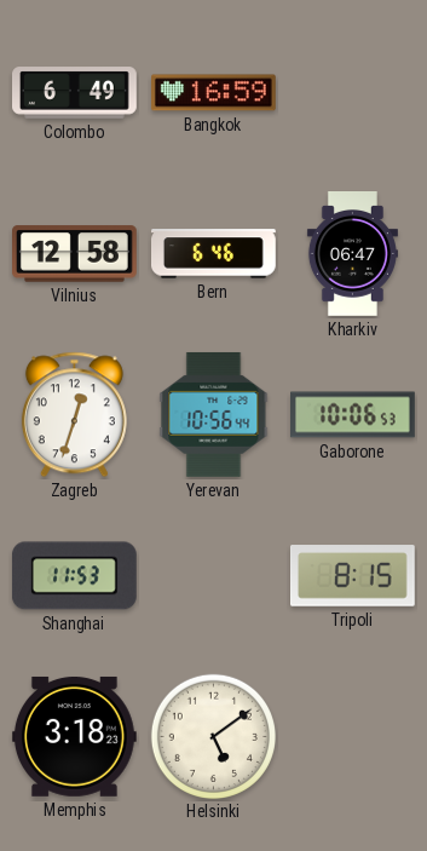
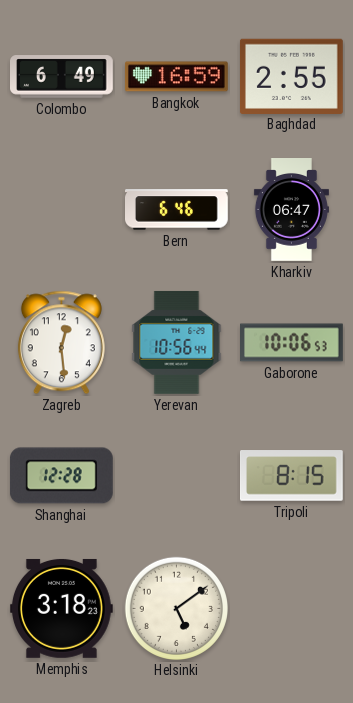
Baghdad: none -> 2:55
Vilnius: 12:58 -> none
Zagreb: 12:33 -> 12:29
Shanghai: 11:53 -> 12:28
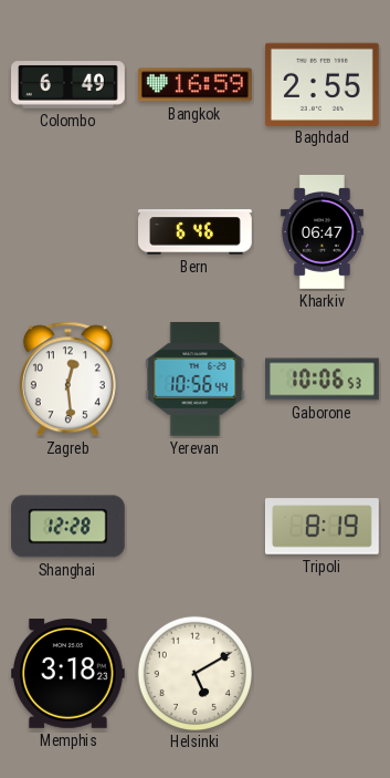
Tripoli: 8:15 -> 8:19
Helsinki: 5:09 -> 5:10
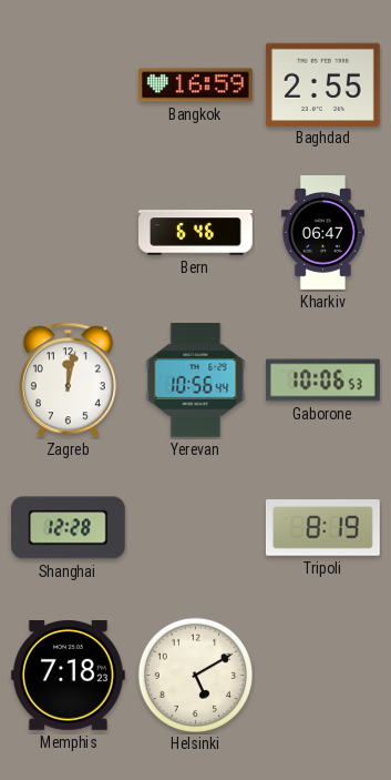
Colombo: 6:49 -> none
Zagreb: 12:29 -> 12:02
Memphis: 3:18 -> 7:18
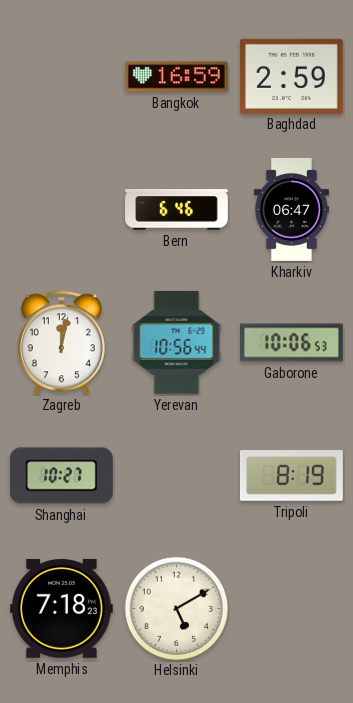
Baghdad: 2:55 -> 2:59
Shanghai: 12:28 -> 10:27
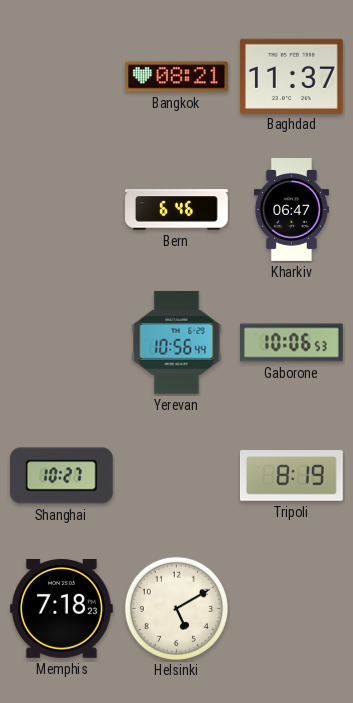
Bangkok: 16:59 -> 08:21
Baghdad: 2:59 -> 11:37
Zagreb: 12:02 -> none
